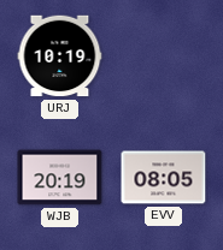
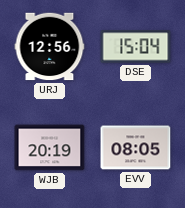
URJ: 10:19 -> 12:56
DSE: none -> 15:04
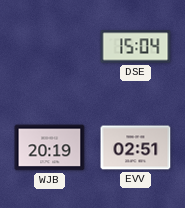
URJ: 12:56 -> none
EVV: 08:05 -> 02:51
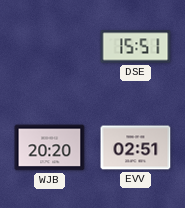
DSE: 15:04 -> 15:51
WJB: 20:19 -> 20:20
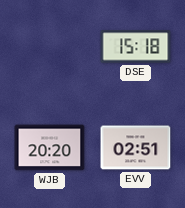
DSE: 15:51 -> 15:18
